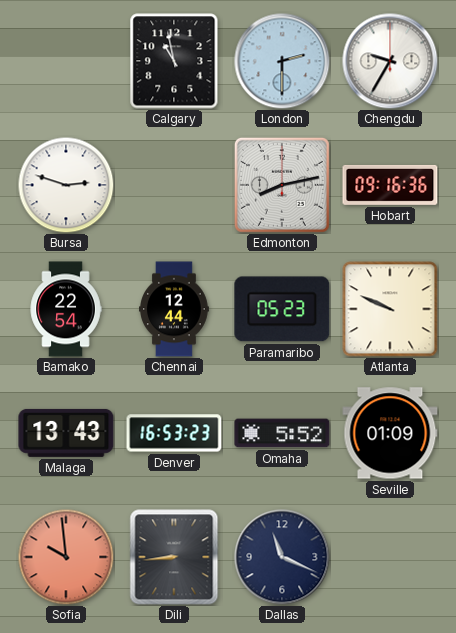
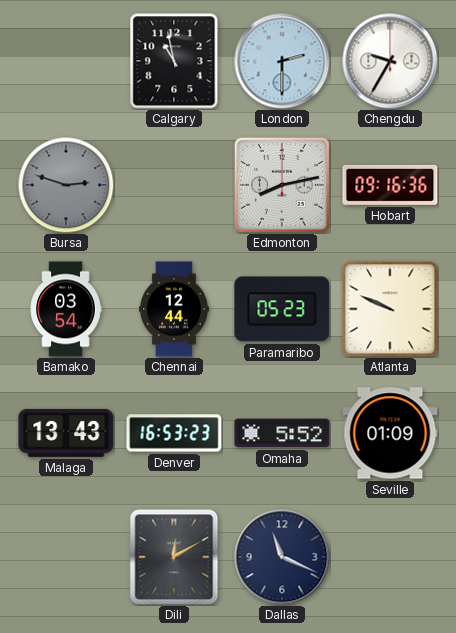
Bursa dial: white -> grey
Bamako: 22:54 -> 03:54
Sofia: 9:59 -> none
Dili: 8:44 -> 12:10
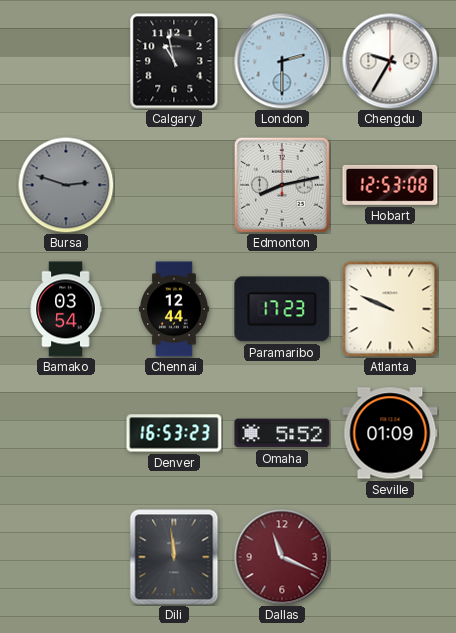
Hobart: 09:16 -> 12:53
Paramaribo: 05:23 -> 17:23
Malaga: 13:43 -> none
Dili: 12:10 -> 11:59
Dallas dial: navy -> burgundy
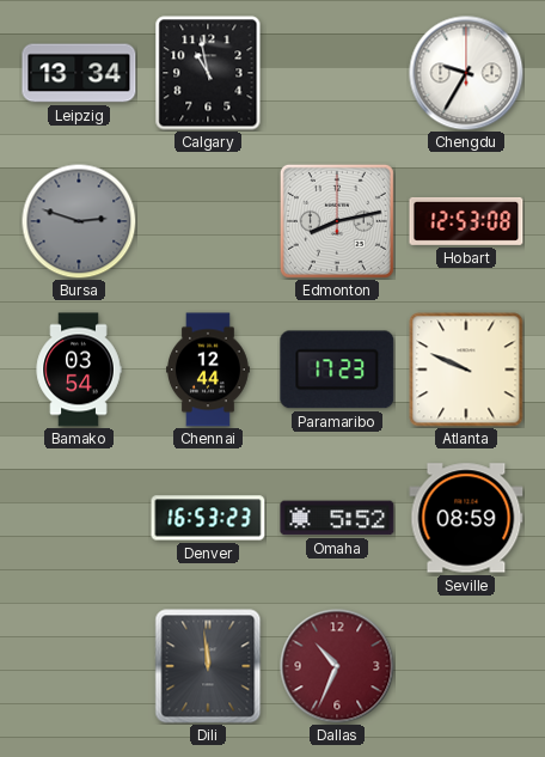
Leipzig: none -> 13:34
London: 2:30 -> none
Seville: 01:09 -> 08:59
Dallas: 11:19 -> 10:34
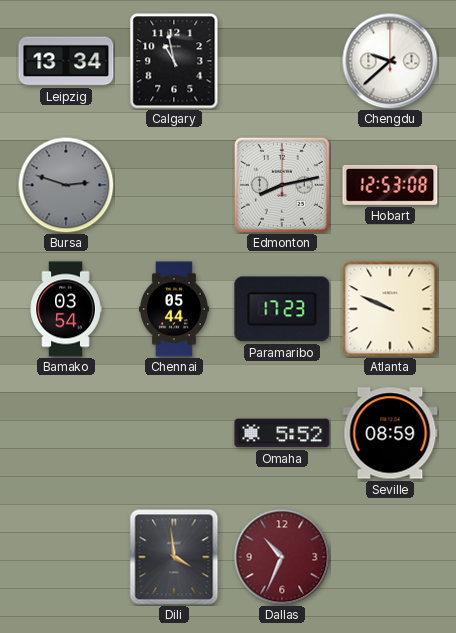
Chengdu: 9:35 -> 9:38
Chennai: 12:44 -> 05:44
Denver: 16:53 -> none
Dili: 11:59 -> 3:59
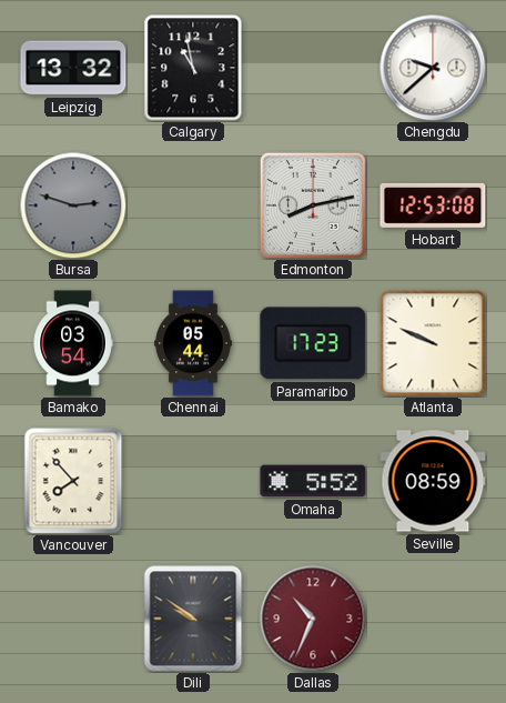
Leipzig: 13:34 -> 13:32
Vancouver: none -> 7:53
Dili: 3:59 -> 9:51
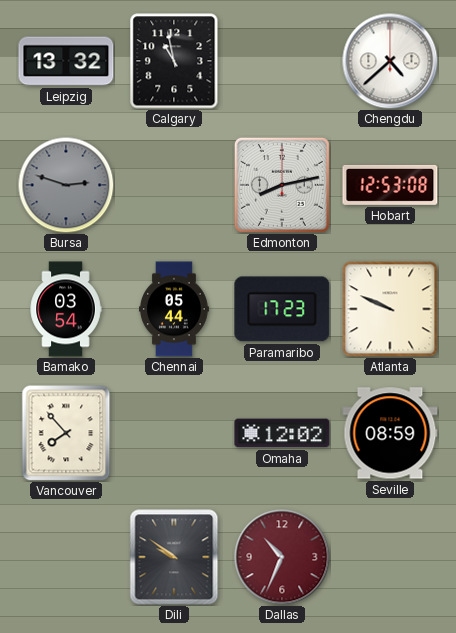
Chengdu: 9:38 -> 4:38
Omaha: 5:52 -> 12:02
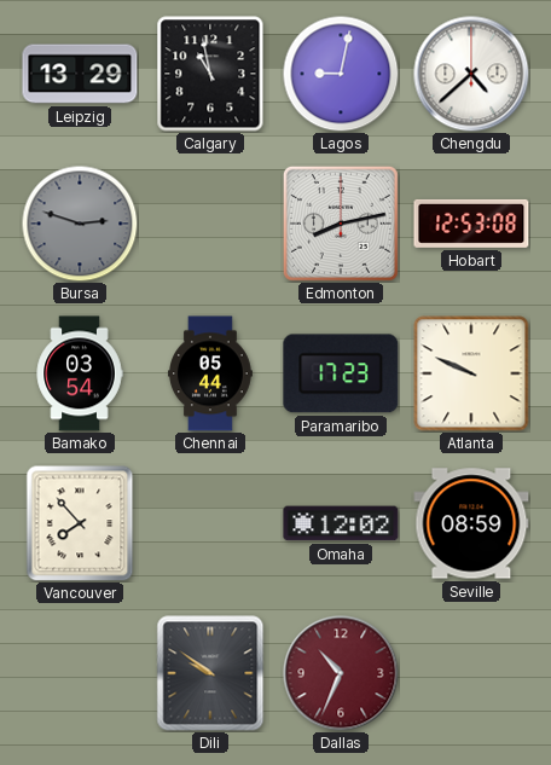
Leipzig: 13:32 -> 13:29
Lagos: none -> 9:02
